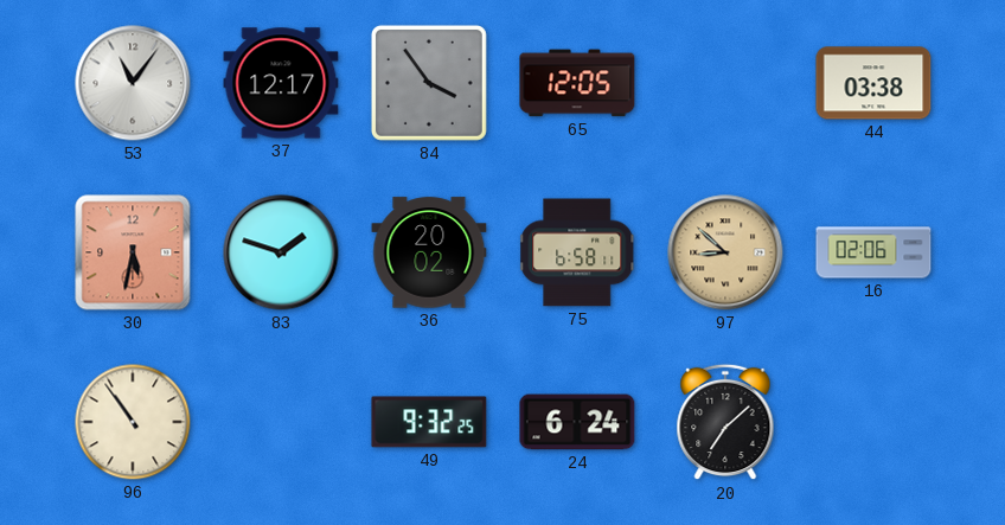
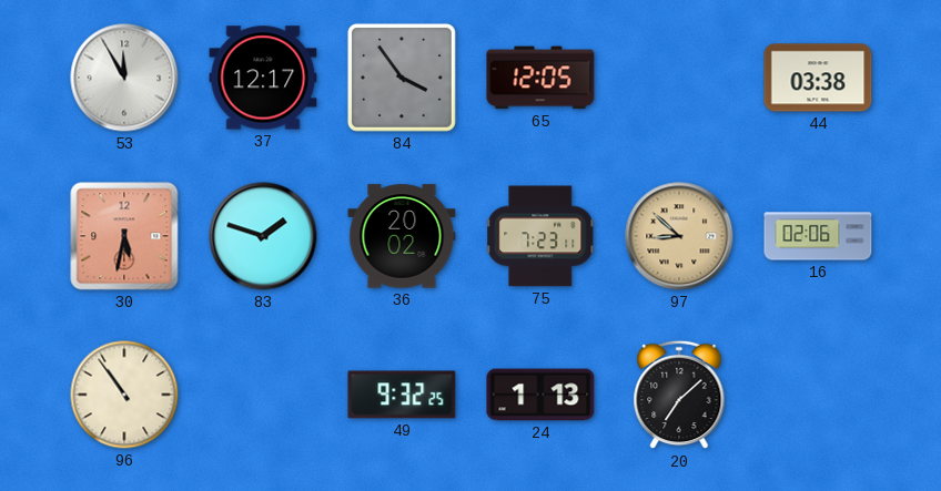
53: 11:06 -> 11:55
75: 6:58 -> 7:23
24: 6:24 -> 1:13
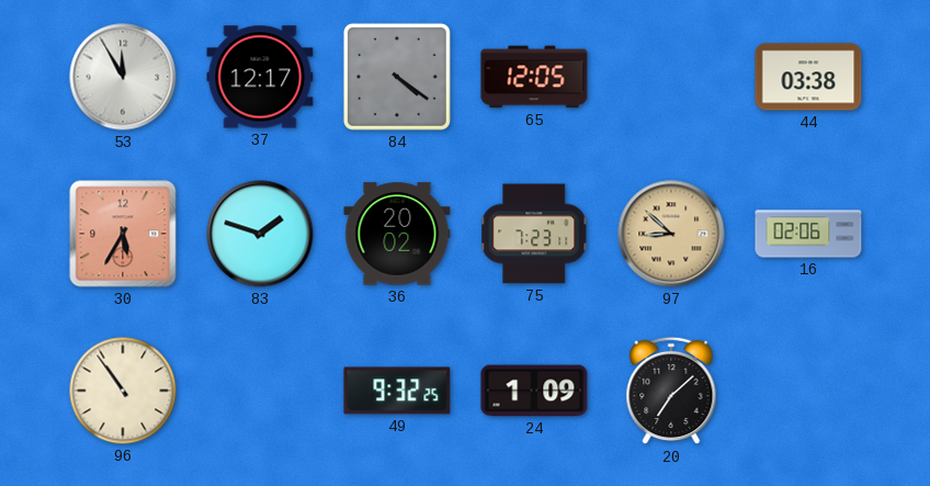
84: 3:54 -> 4:21
30: 5:32 -> 5:35
24: 1:13 -> 1:09
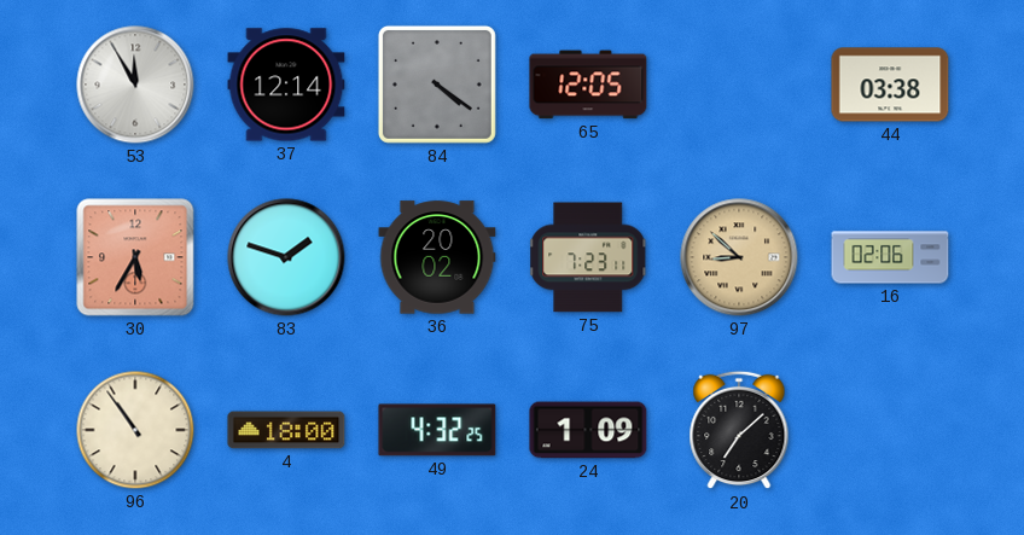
37: 12:17 -> 12:14
4: none -> 18:00
49: 9:32 -> 4:32
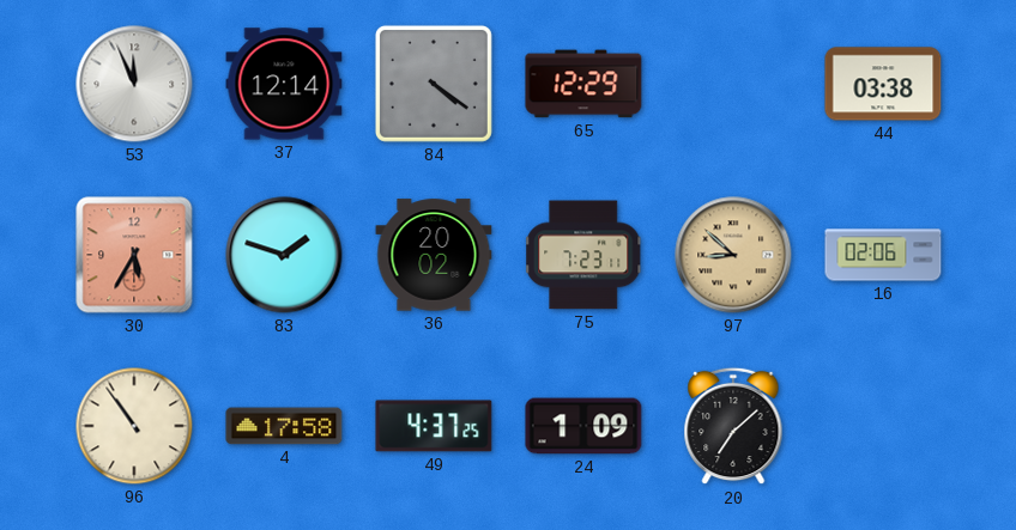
53: 11:55 -> 11:56
65: 12:05 -> 12:29
4: 18:00 -> 17:58
49: 4:32 -> 4:37
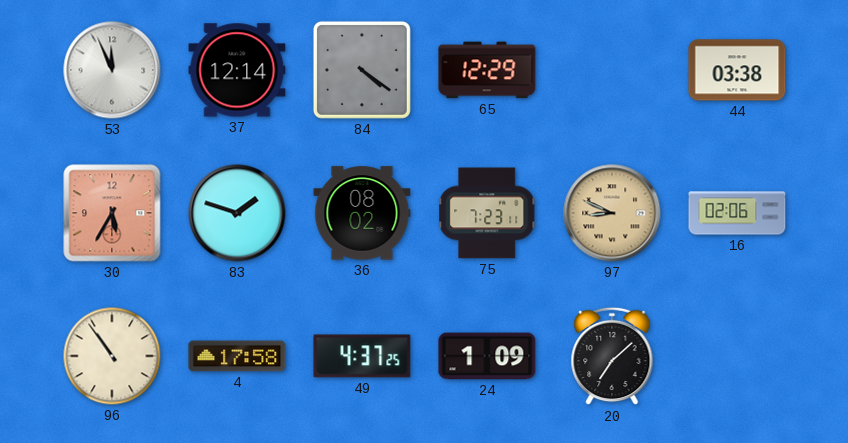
36: 20:02 -> 08:02
97: 8:52 -> 8:49
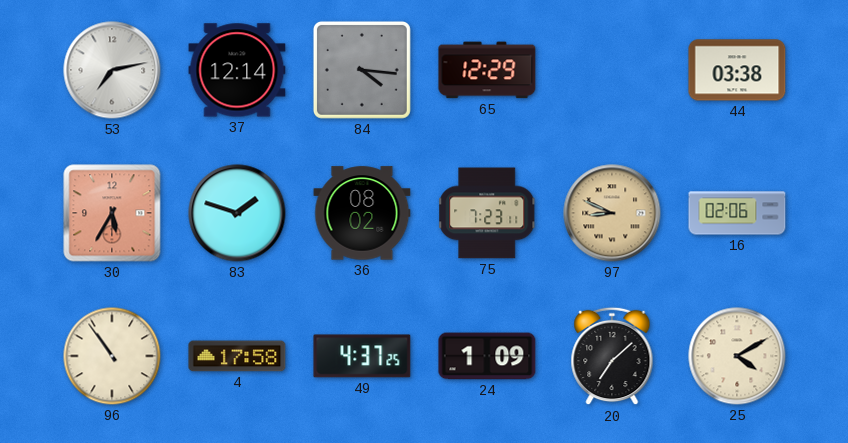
53: 11:56 -> 7:13
84: 4:21 -> 4:16
25: none -> 4:10
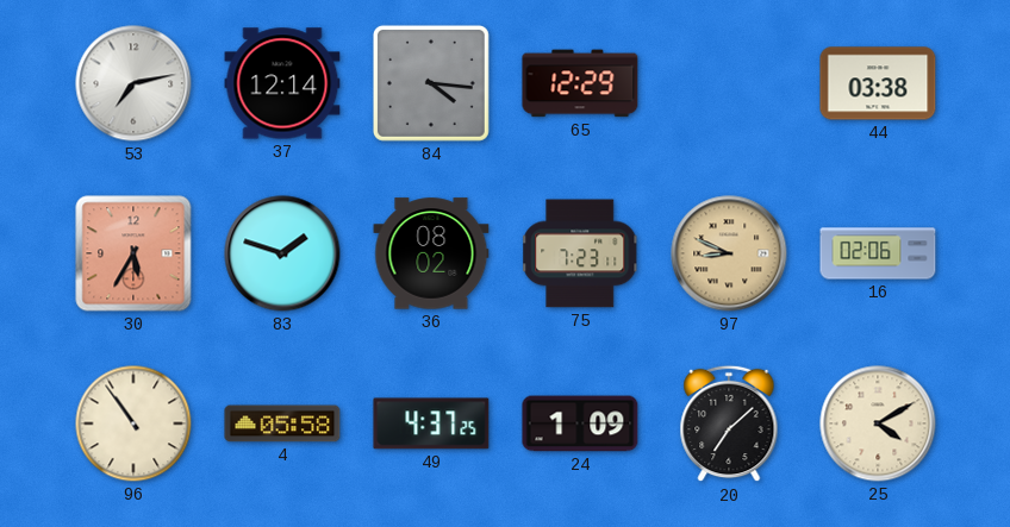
4: 17:58 -> 05:58
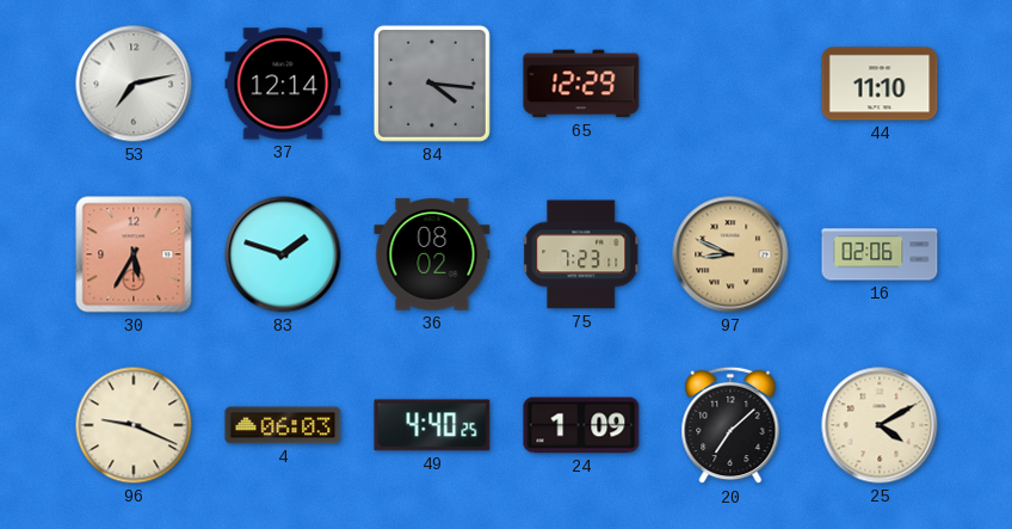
44: 03:38 -> 11:10
96: 10:54 -> 9:19
4: 05:58 -> 06:03
49: 4:37 -> 4:40
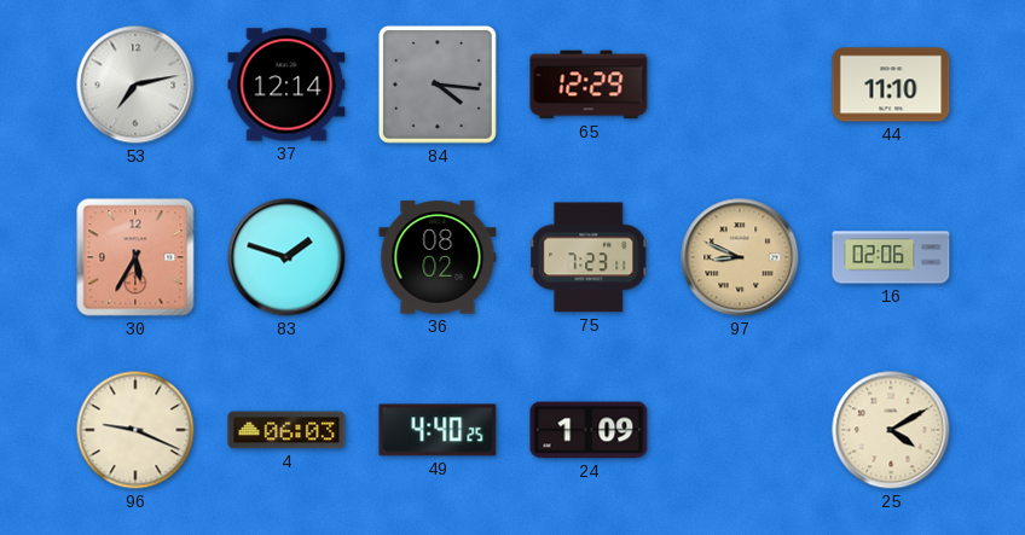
20: 7:08 -> none
